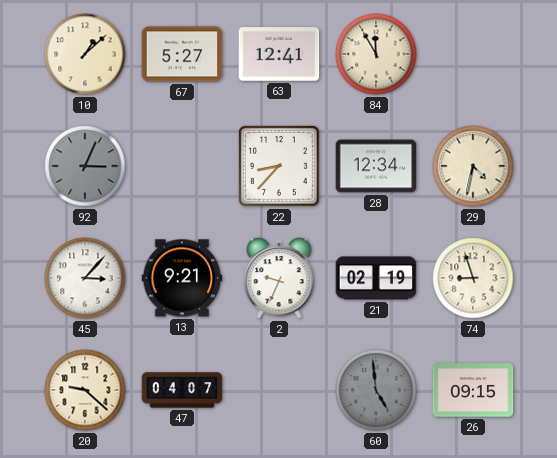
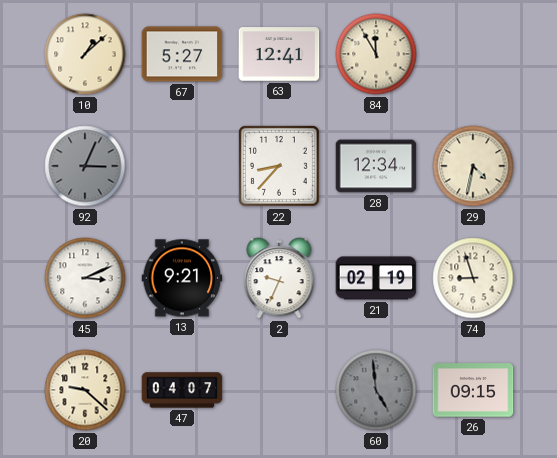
45: 3:07 -> 3:11
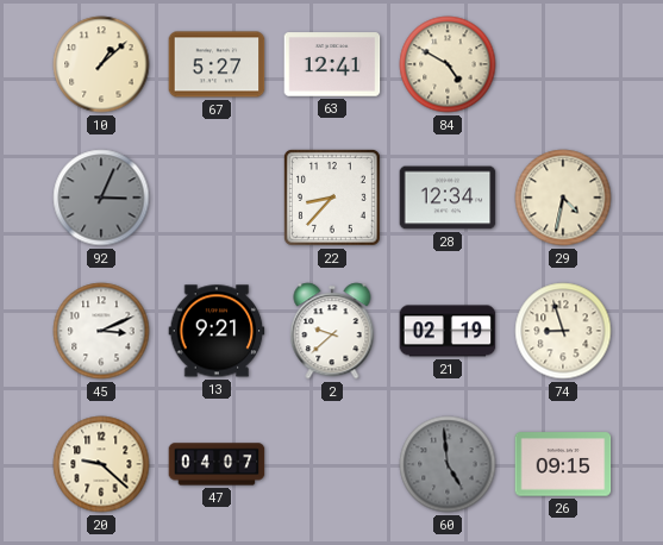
84: 11:55 -> 4:50
2: 9:34 -> 9:38
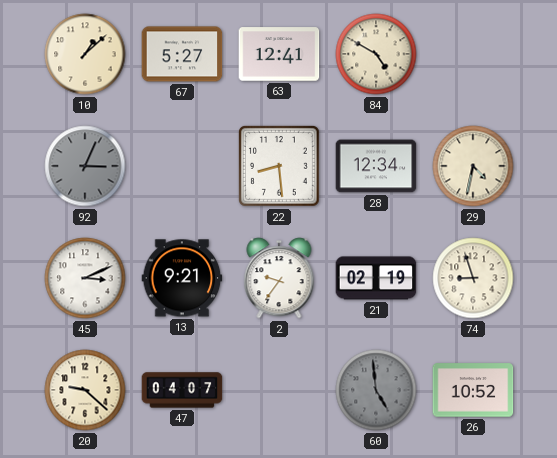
22: 8:37 -> 8:29
2: 9:38 -> 9:36
26: 09:15 -> 10:52
